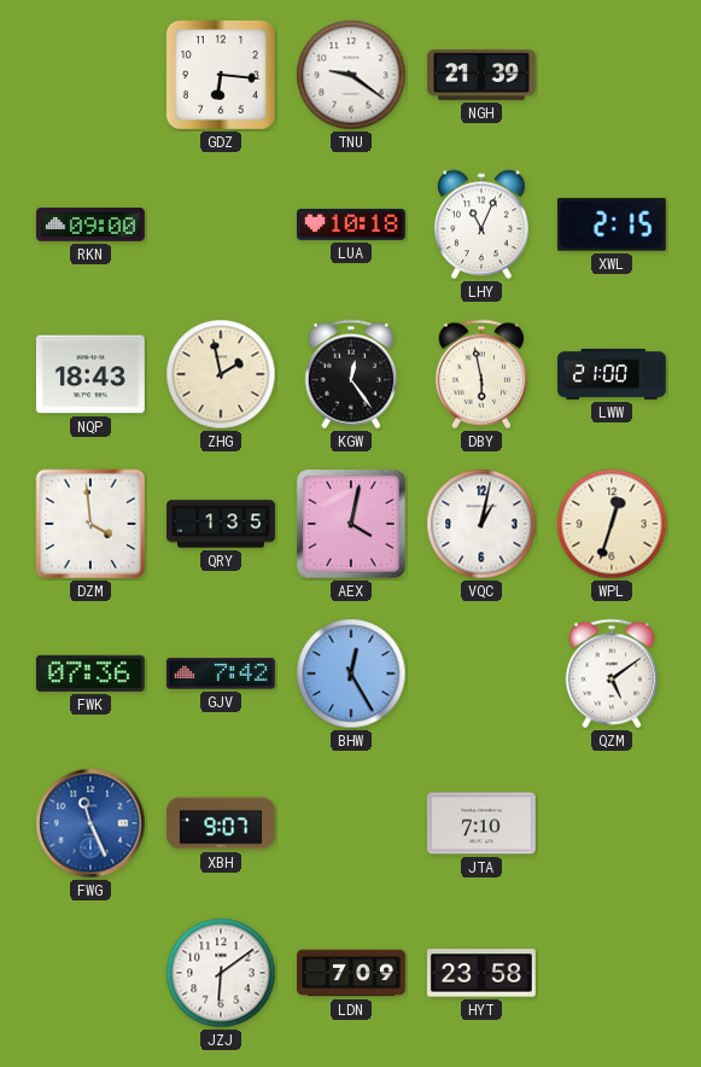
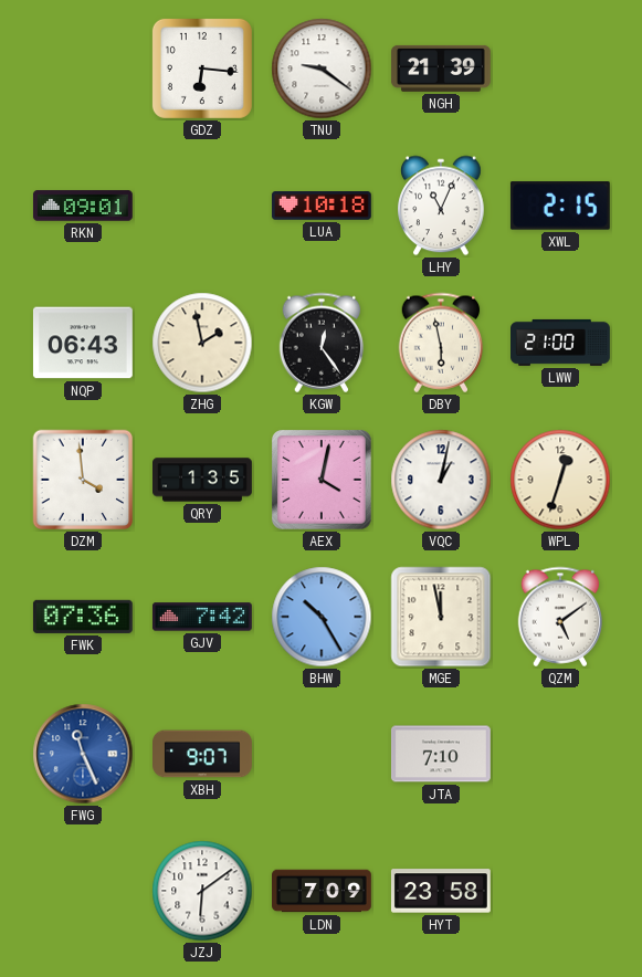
RKN: 09:00 -> 09:01
NQP: 18:43 -> 06:43
BHW: 12:25 -> 10:25
MGE: none -> 11:58
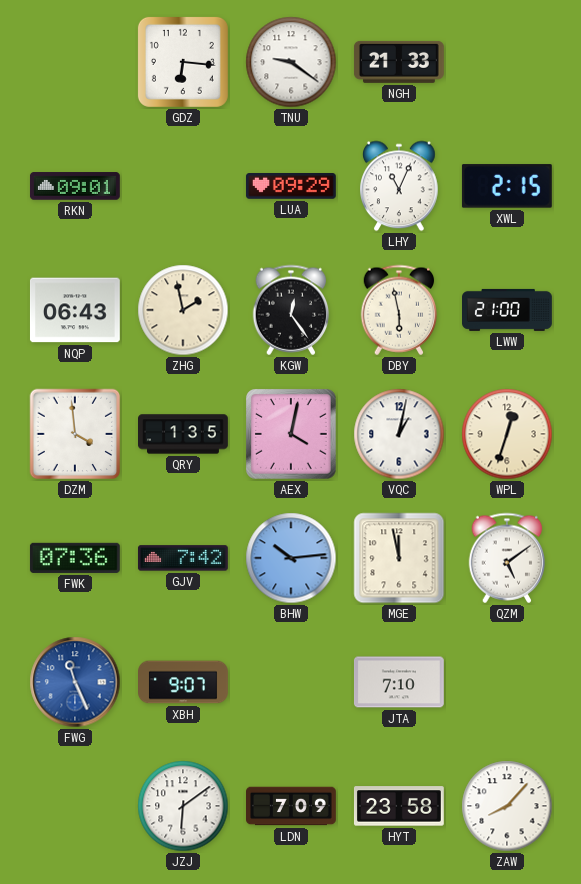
NGH: 21:39 -> 21:33
LUA: 10:18 -> 09:29
BHW: 10:25 -> 10:14
ZAW: none -> 8:07
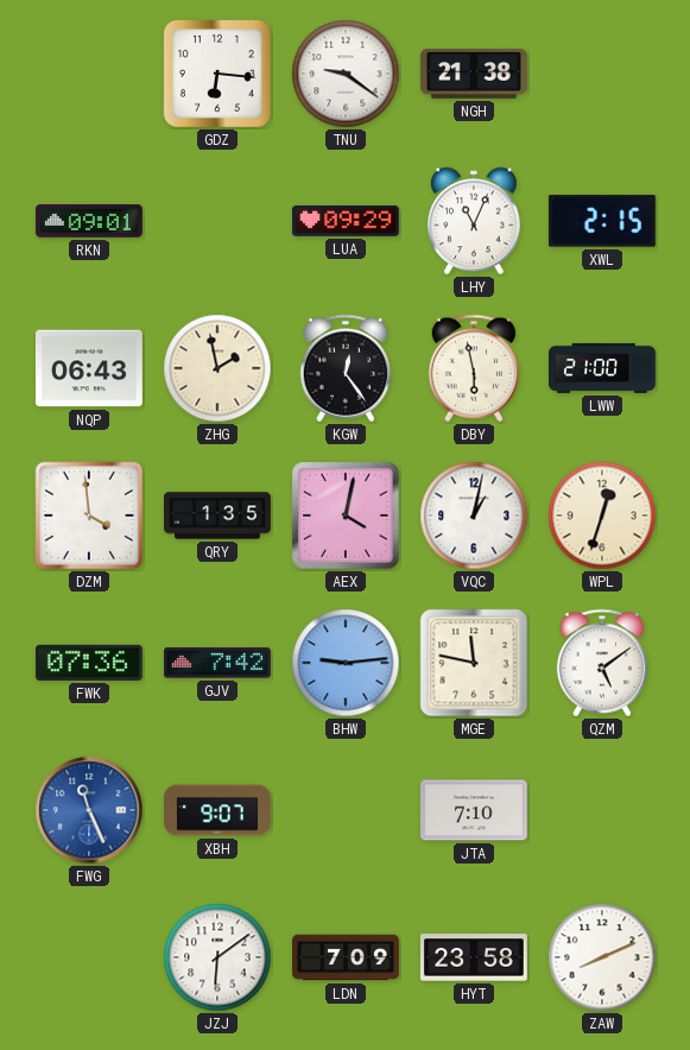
NGH: 21:33 -> 21:38
BHW: 10:14 -> 9:14
MGE: 11:58 -> 11:47
ZAW: 8:07 -> 8:11
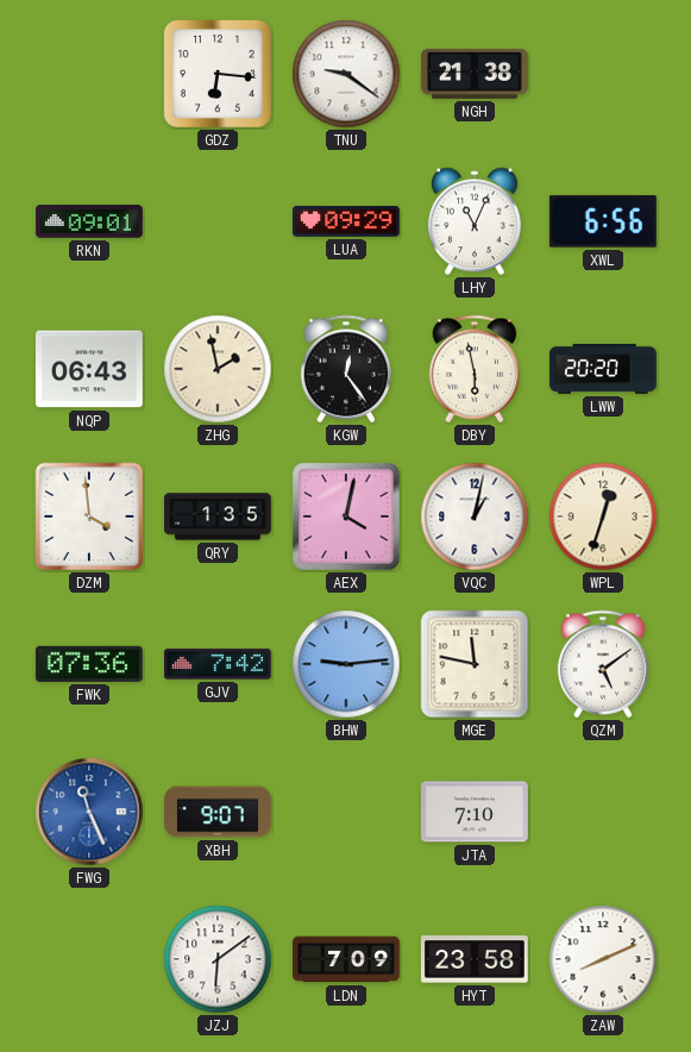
XWL: 2:15 -> 6:56
LWW: 21:00 -> 20:20
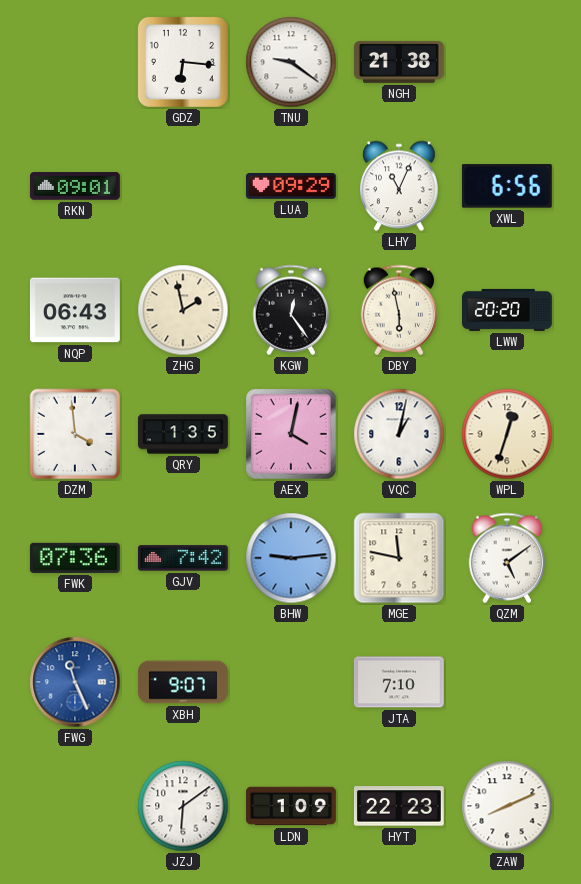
LDN: 7:09 -> 1:09
HYT: 23:58 -> 22:23
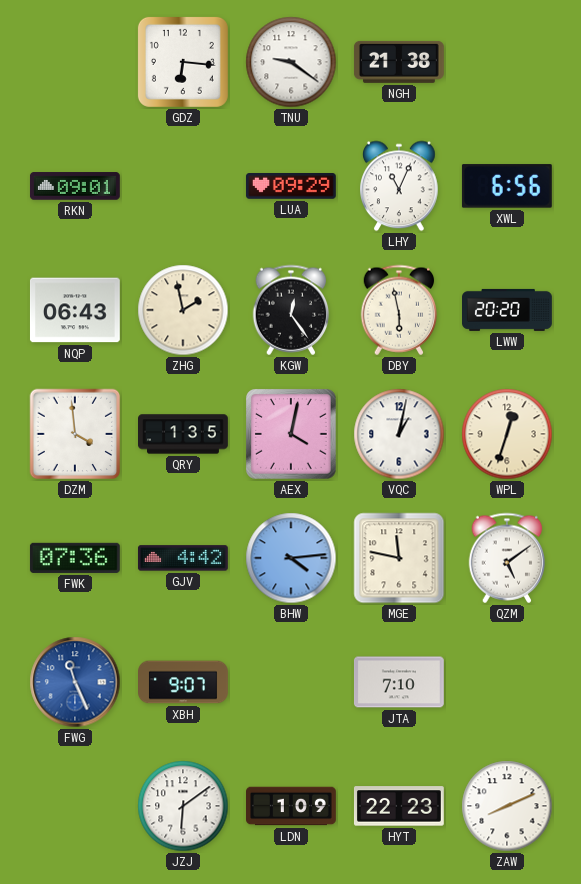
GJV: 7:42 -> 4:42
BHW: 9:14 -> 4:14
